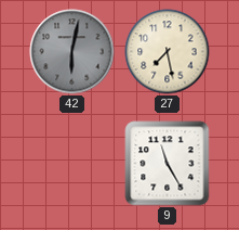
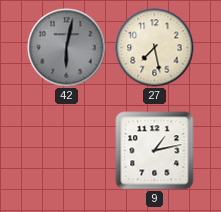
9: 11:25 -> 1:13
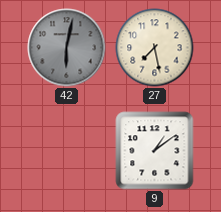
9: 1:13 -> 1:09
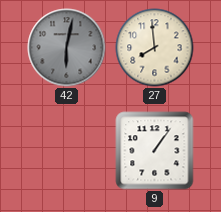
27: 7:28 -> 7:59
9: 1:09 -> 1:06
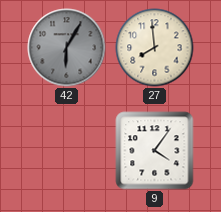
42: 6:02 -> 6:05
9: 1:06 -> 4:06
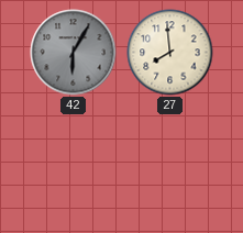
9: 4:06 -> none
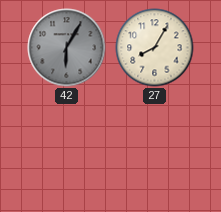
27: 7:59 -> 8:05
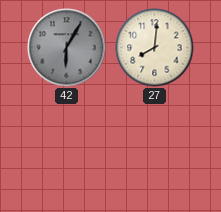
27: 8:05 -> 8:01
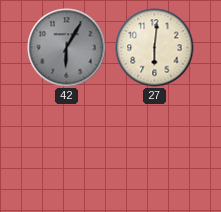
27: 8:01 -> 6:01
